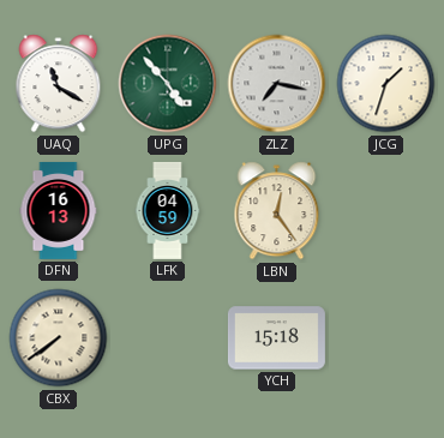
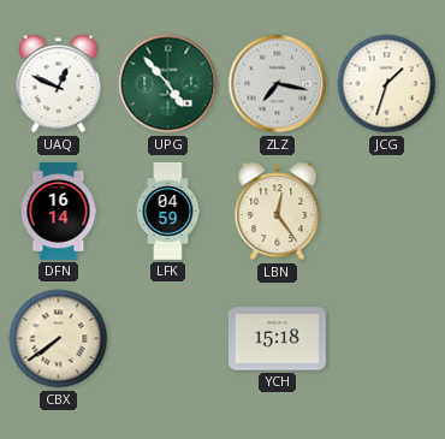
UAQ: 11:20 -> 12:49
DFN: 16:13 -> 16:14
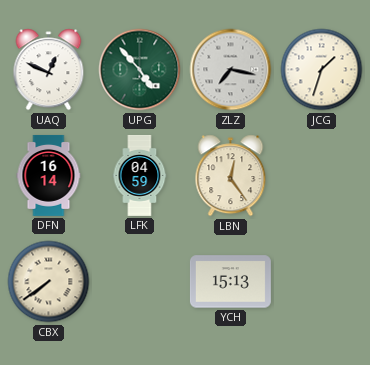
YCH: 15:18 -> 15:13
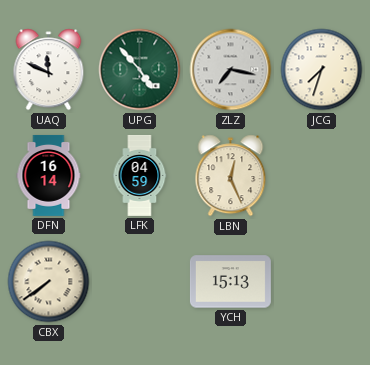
UAQ: 12:49 -> 11:49
JCG: 1:33 -> 7:33
LBN: 12:24 -> 12:26
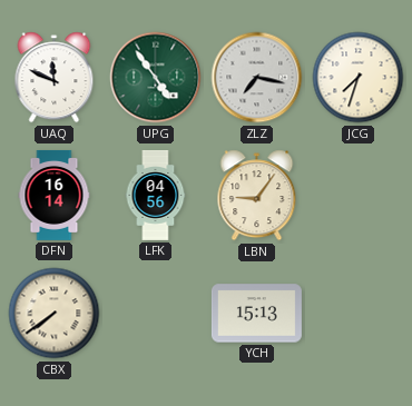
UPG: 4:53 -> 4:54
LFK: 04:59 -> 04:56
LBN: 12:26 -> 9:06
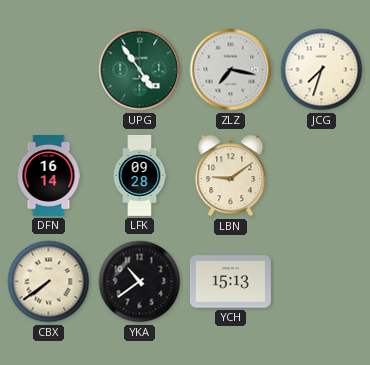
UAQ: 11:49 -> none
LFK: 04:56 -> 09:28
LBN: 9:06 -> 9:09
YKA: none -> 10:39
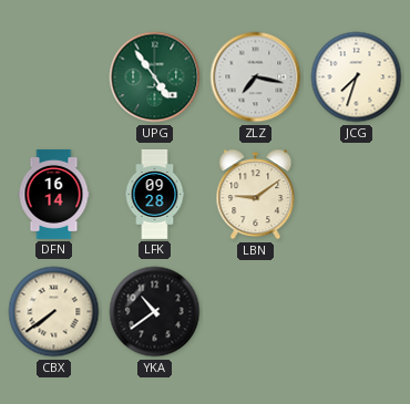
YCH: 15:13 -> none
